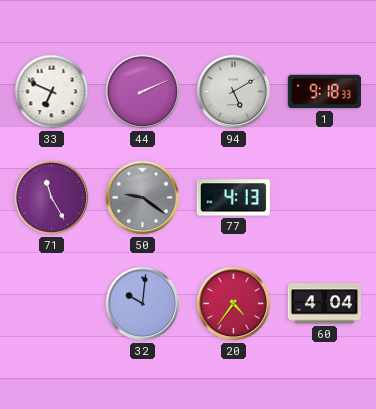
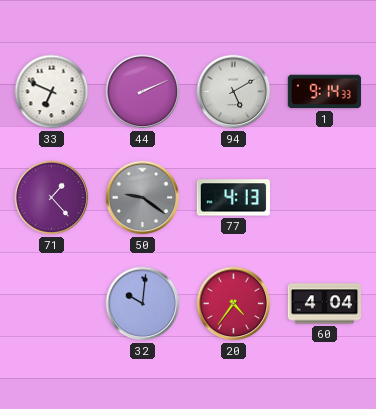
1: 9:18 -> 9:14
71: 11:25 -> 1:23
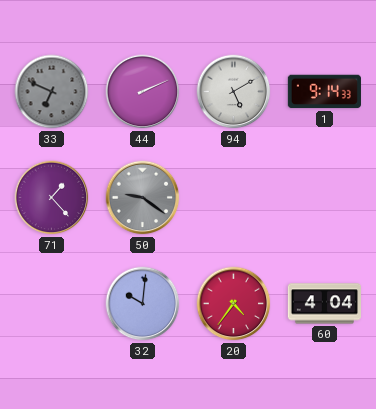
33 dial: white -> grey
77: 4:13 -> none
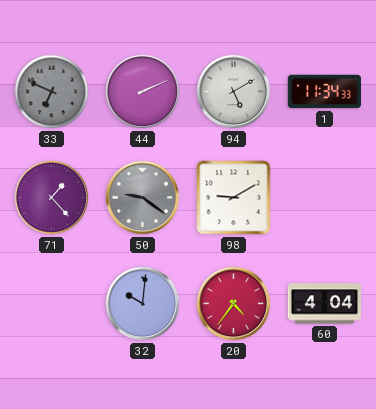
1: 9:14 -> 11:34
98: none -> 9:10
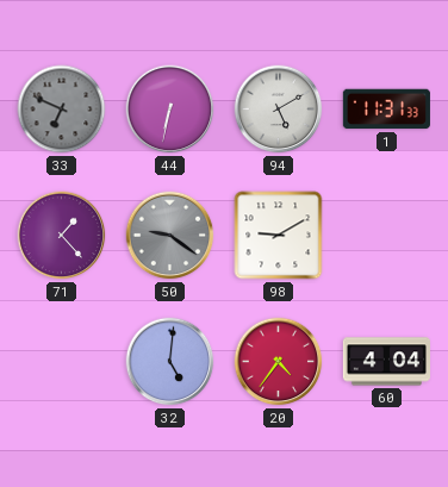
44: 2:11 -> 6:32
1: 11:34 -> 11:31
32: 10:01 -> 5:01
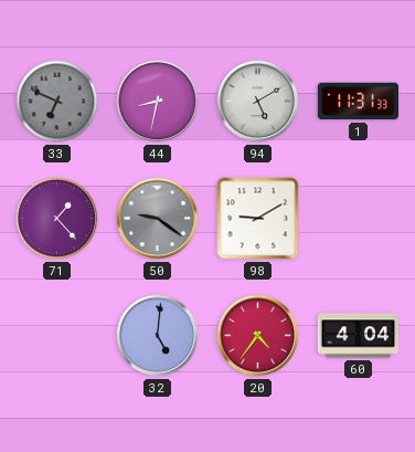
44: 6:32 -> 8:32
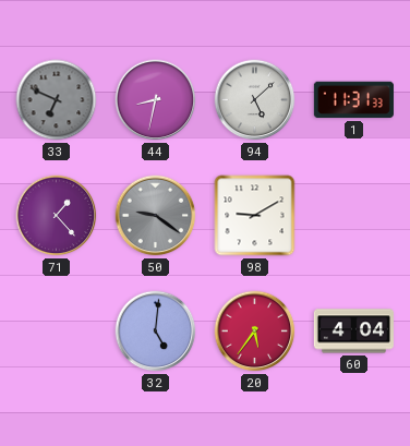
94: 5:10 -> 5:08
20: 4:36 -> 5:36
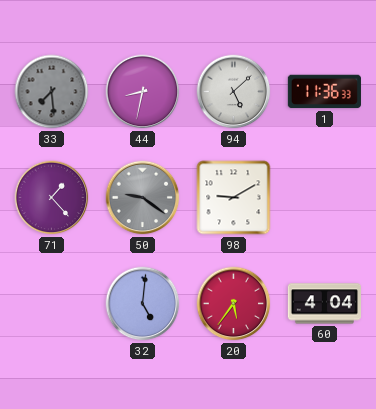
33: 6:49 -> 7:29
1: 11:31 -> 11:36
